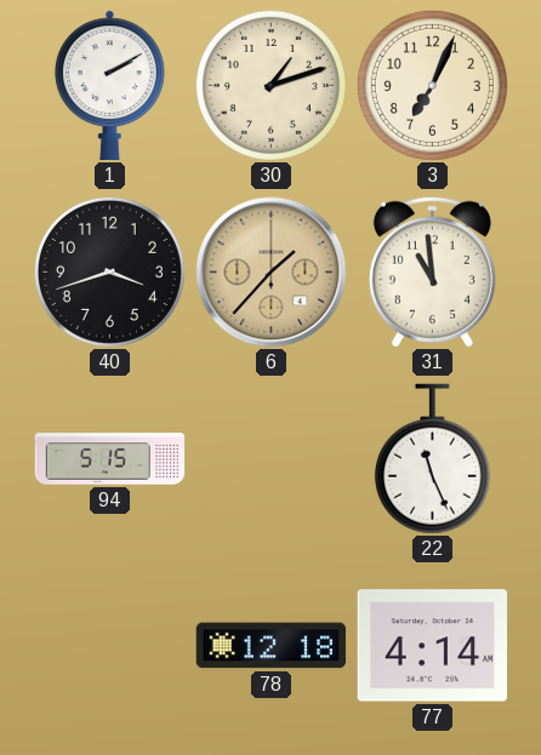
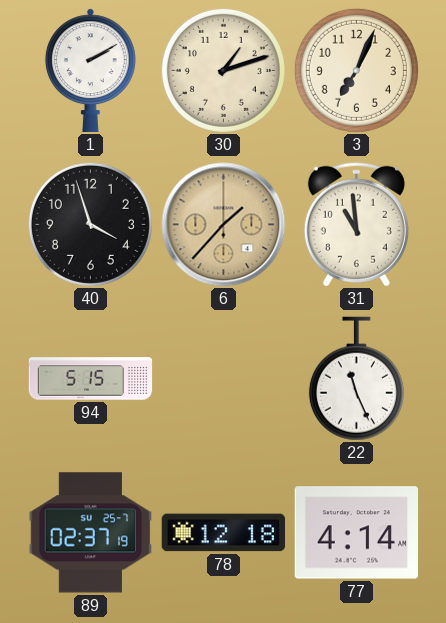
40: 3:42 -> 3:57
89: none -> 02:37
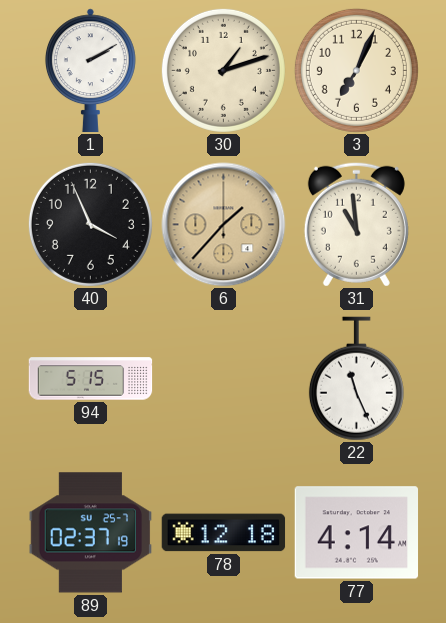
40: 3:57 -> 3:56
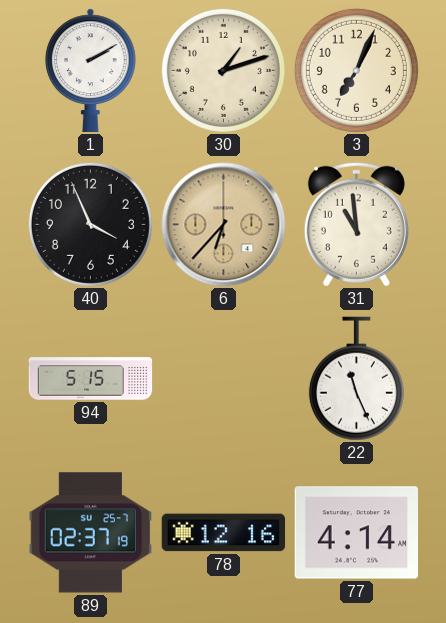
6: 1:37 -> 6:37
78: 12:18 -> 12:16
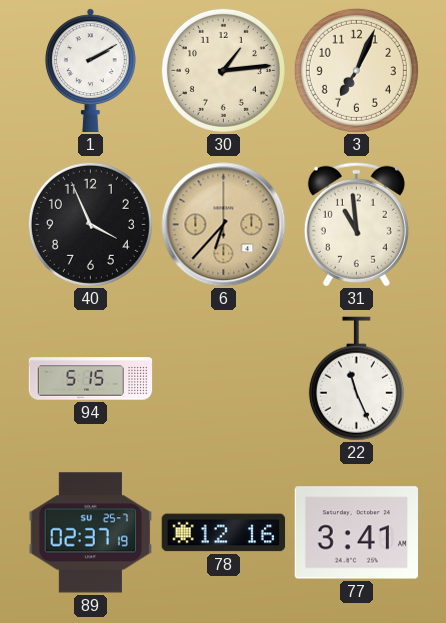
30: 1:12 -> 1:14
77: 4:14 -> 3:41
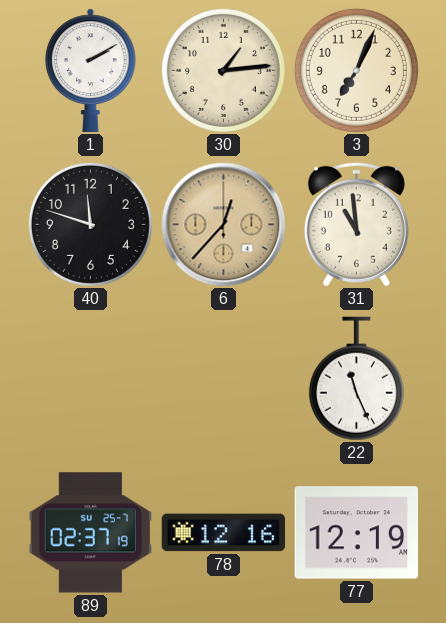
40: 3:56 -> 11:48
6: 6:37 -> 12:37
94: 5:15 -> none
77: 3:41 -> 12:19
